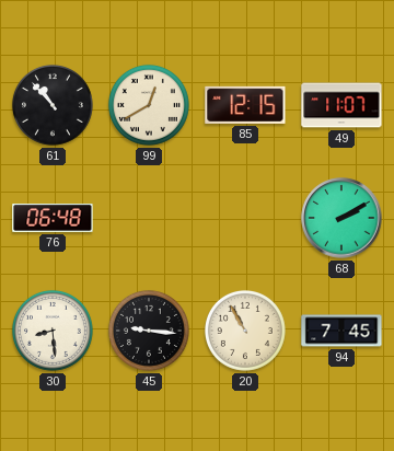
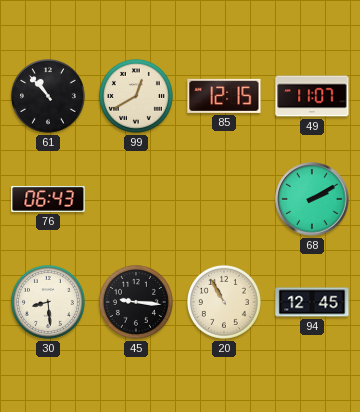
76: 06:48 -> 06:43
94: 7:45 -> 12:45
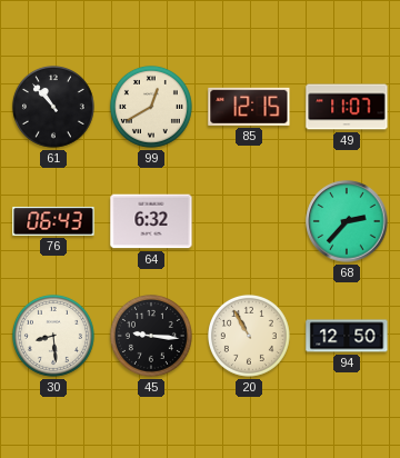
64: none -> 6:32
68: 2:10 -> 2:37
94: 12:45 -> 12:50
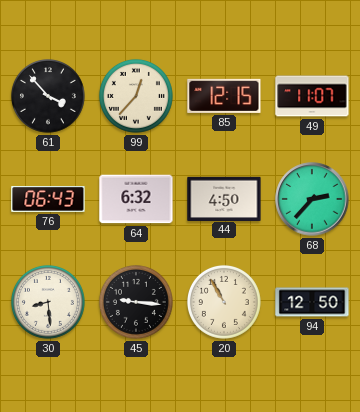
61: 10:53 -> 3:53
99: 12:40 -> 12:37
44: none -> 4:50
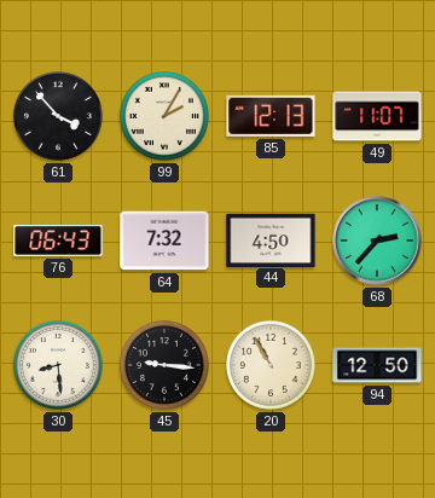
99: 12:37 -> 2:05
85: 12:15 -> 12:13
64: 6:32 -> 7:32
